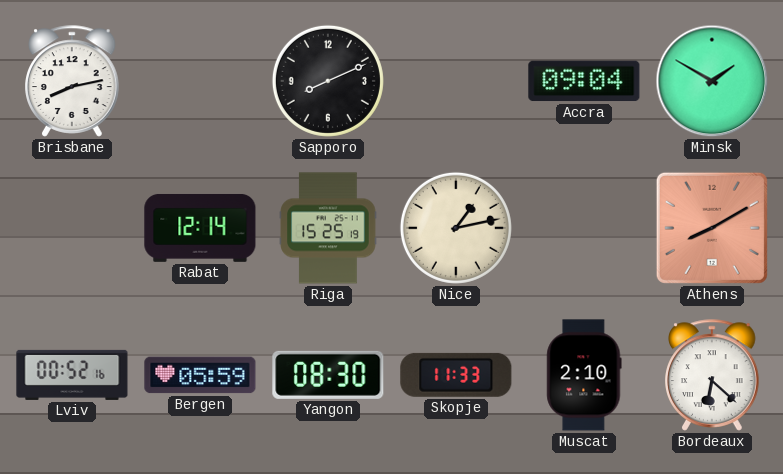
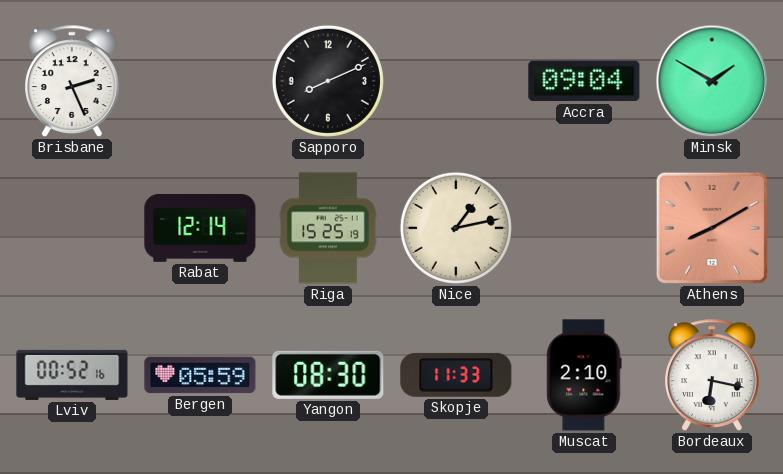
Brisbane: 8:13 -> 2:26
Bordeaux: 6:22 -> 6:17
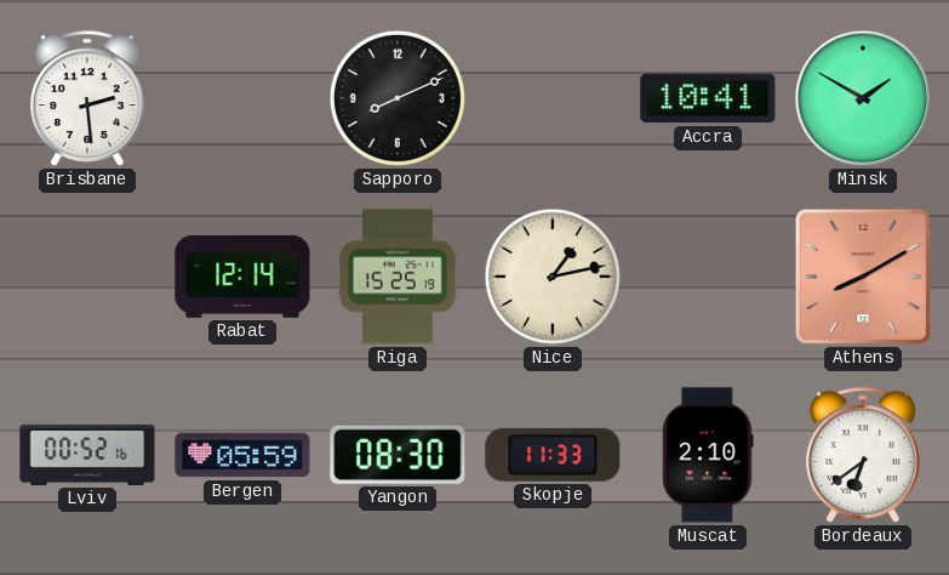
Brisbane: 2:26 -> 2:29
Accra: 09:04 -> 10:41
Bordeaux: 6:17 -> 6:39
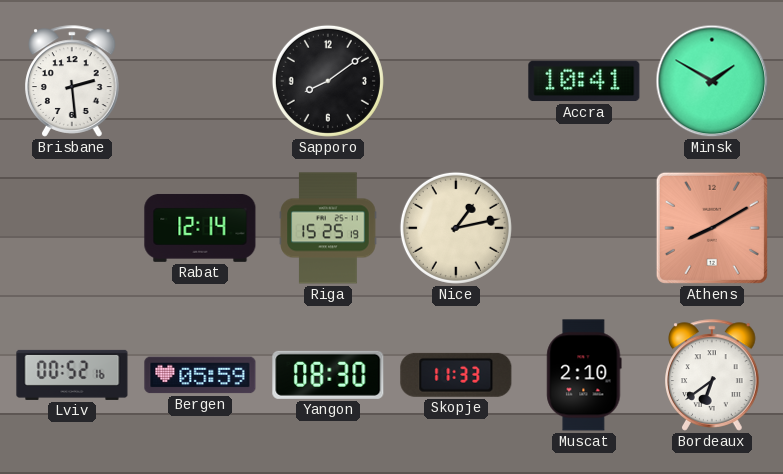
Sapporo: 8:11 -> 8:09
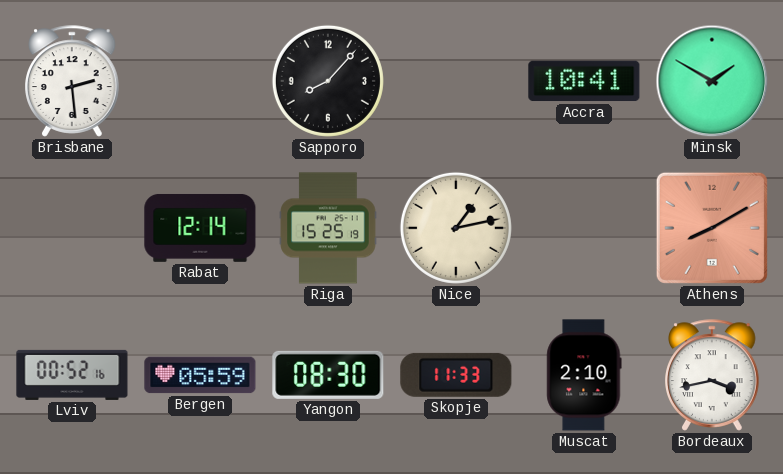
Sapporo: 8:09 -> 8:07
Bordeaux: 6:39 -> 3:43
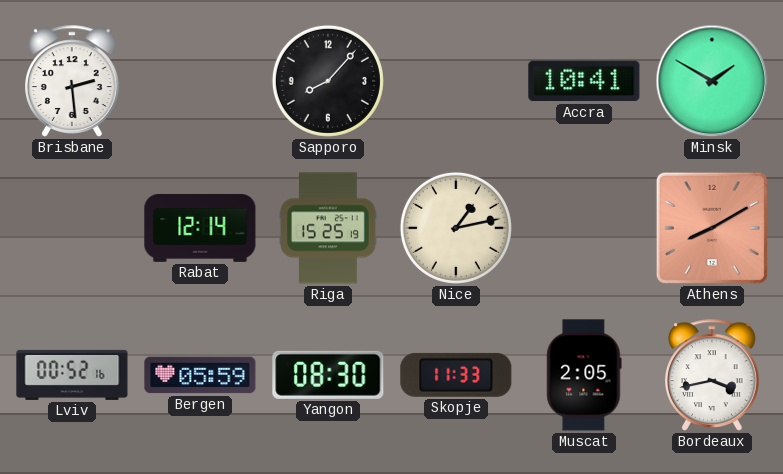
Muscat: 2:10 -> 2:05
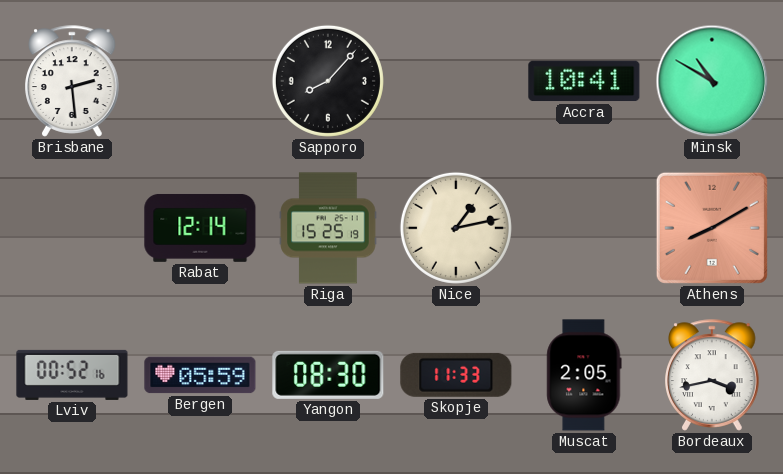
Minsk: 1:50 -> 10:50
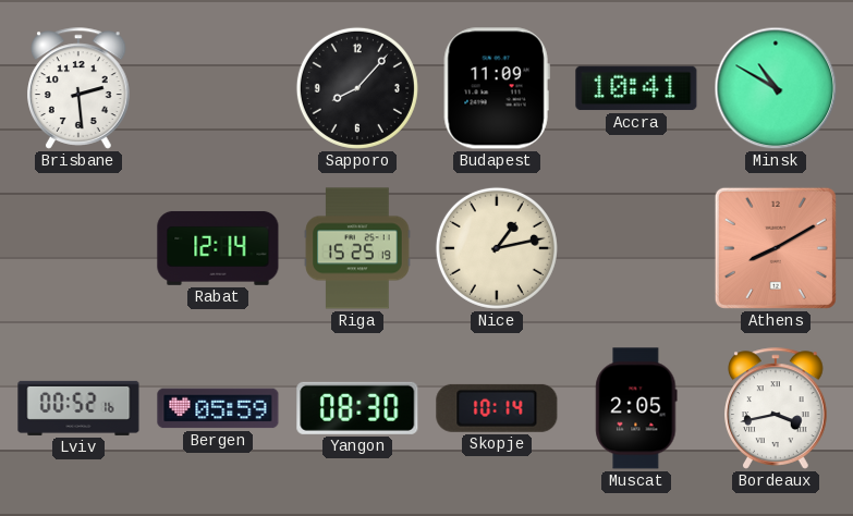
Budapest: none -> 11:09
Skopje: 11:33 -> 10:14
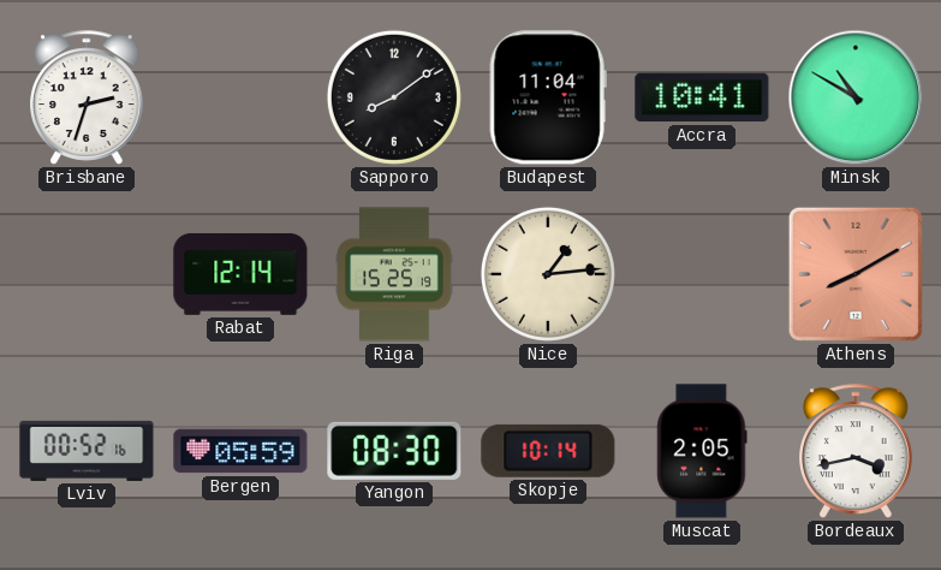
Brisbane: 2:29 -> 2:33
Sapporo: 8:07 -> 8:09
Budapest: 11:09 -> 11:04
Nice: 1:13 -> 1:14
